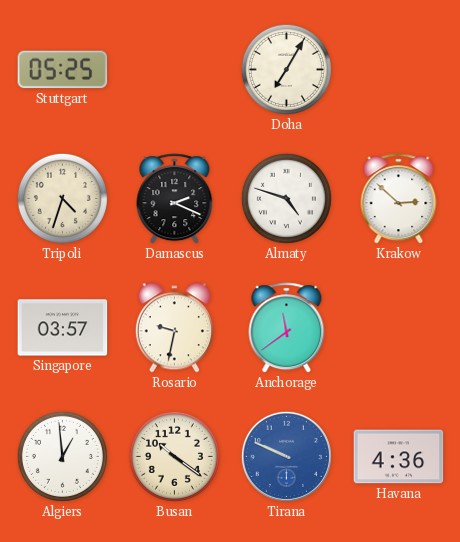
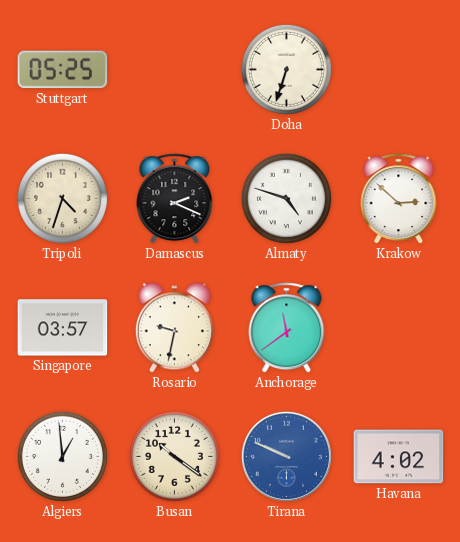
Doha: 7:05 -> 6:33
Havana: 4:36 -> 4:02
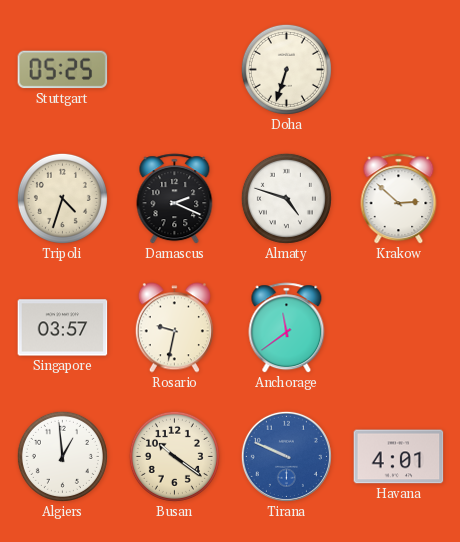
Havana: 4:02 -> 4:01
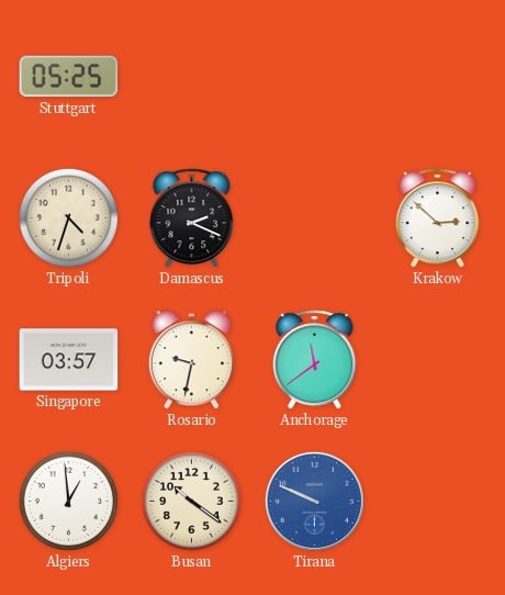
Doha: 6:33 -> none
Almaty: 4:48 -> none
Havana: 4:01 -> none
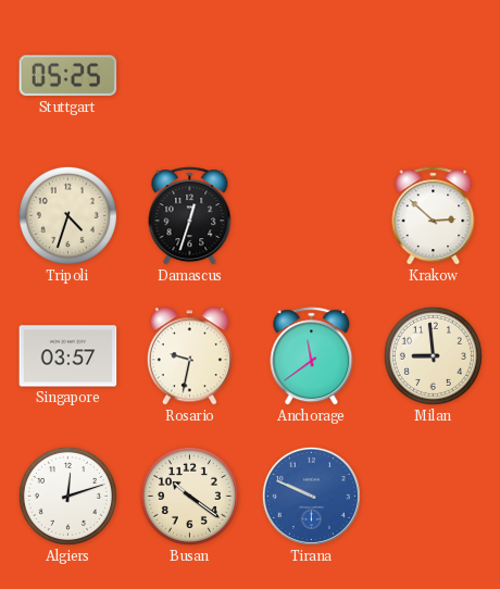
Damascus: 2:19 -> 12:33
Milan: none -> 8:59
Algiers: 12:59 -> 12:12
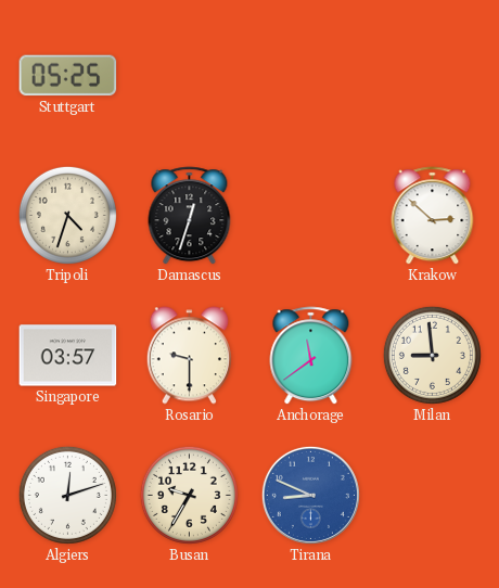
Rosario: 9:32 -> 9:30
Busan: 10:21 -> 9:35
Tirana: 9:49 -> 8:49
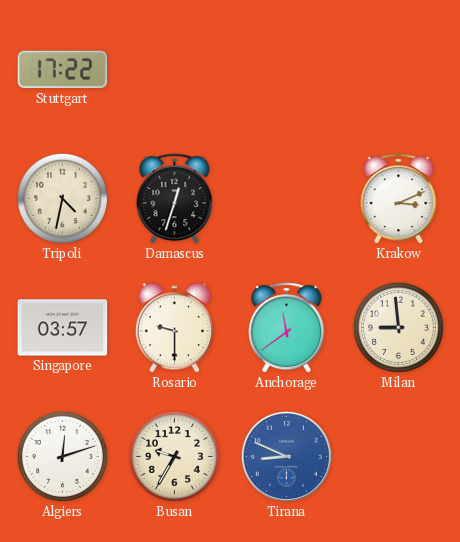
Stuttgart: 05:25 -> 17:22
Tripoli: 4:33 -> 4:32
Krakow: 2:52 -> 3:11
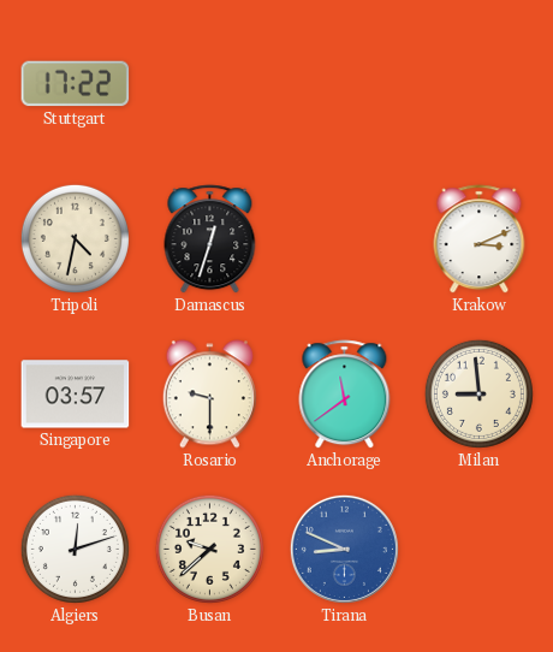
Busan: 9:35 -> 9:38
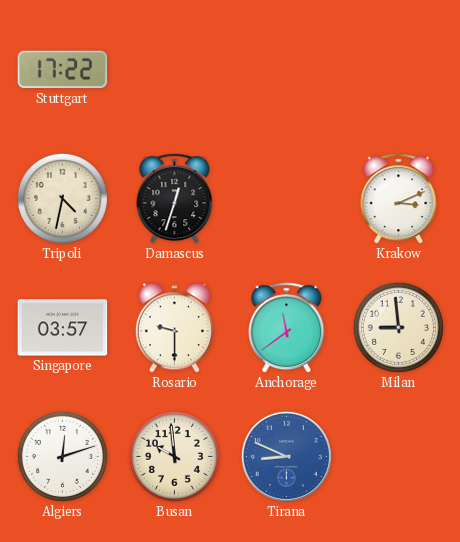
Busan: 9:38 -> 9:59
